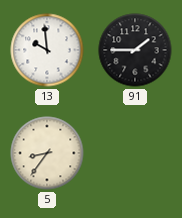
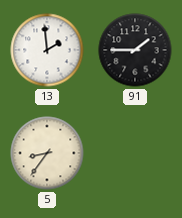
13: 9:59 -> 1:59
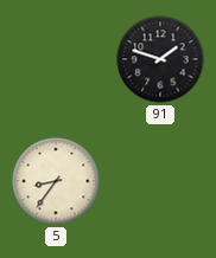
13: 1:59 -> none
91: 1:45 -> 1:48
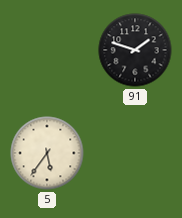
5: 8:36 -> 5:36
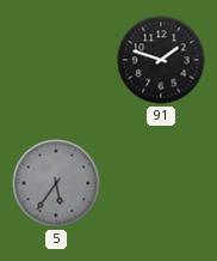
5 dial: cream -> grey
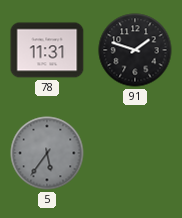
78: none -> 11:31
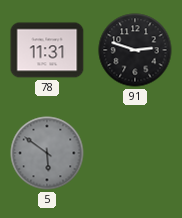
91: 1:48 -> 2:48
5: 5:36 -> 5:51
